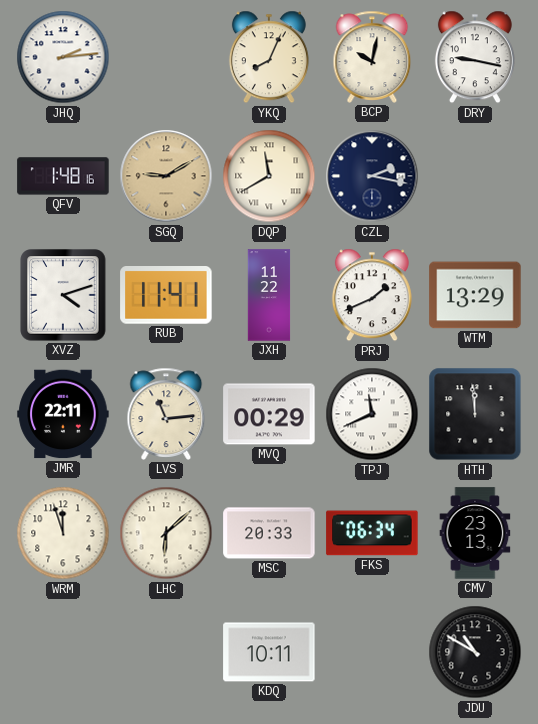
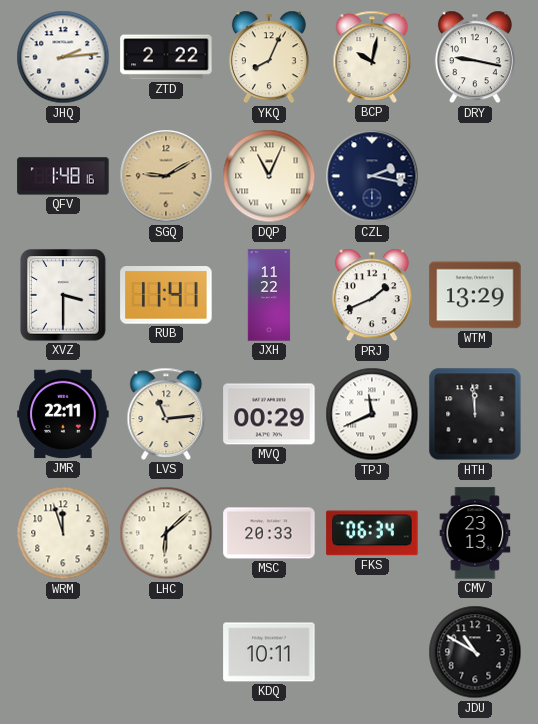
ZTD: none -> 2:22
DQP: 11:40 -> 11:04
XVZ: 4:12 -> 3:30
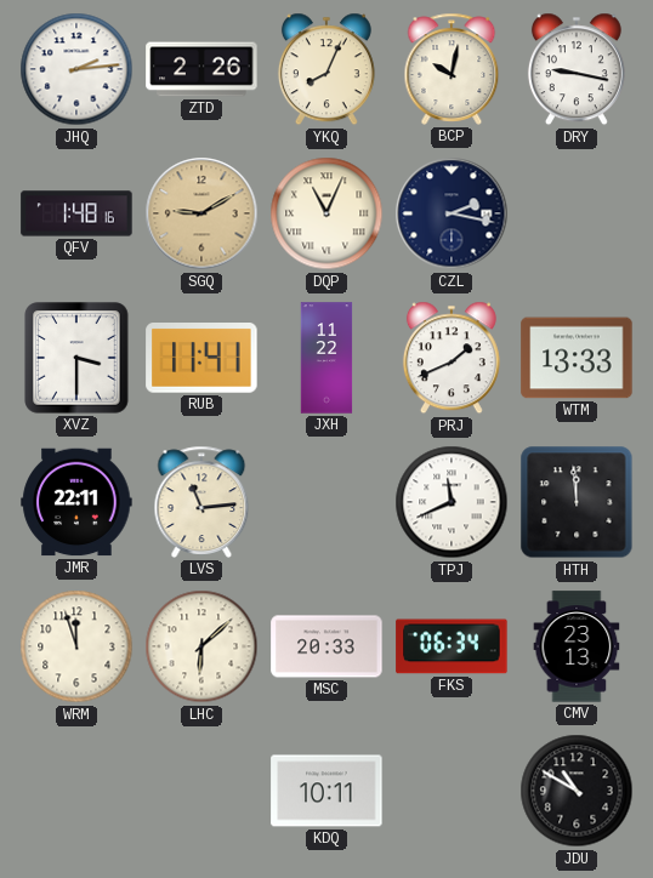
ZTD: 2:22 -> 2:26
WTM: 13:29 -> 13:33
MVQ: 00:29 -> none
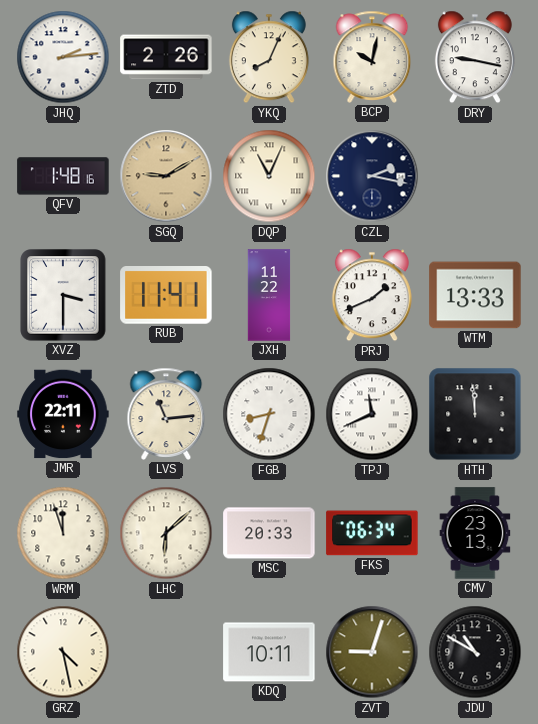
FGB: none -> 8:33
GRZ: none -> 4:28
ZVT: none -> 9:03
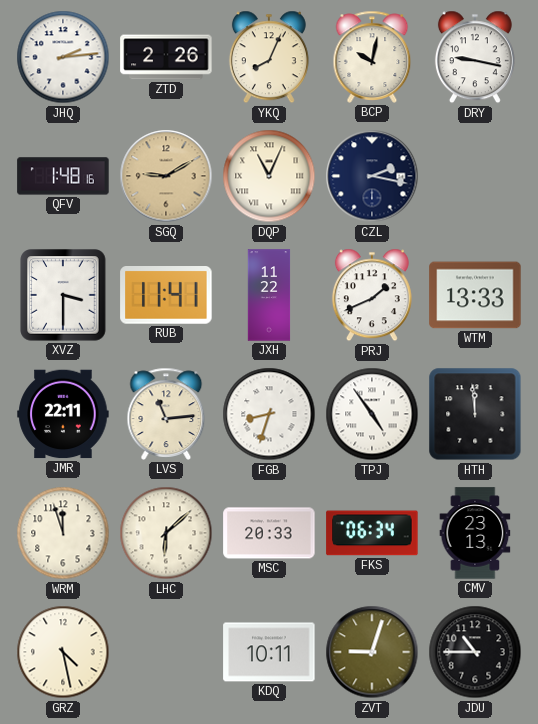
TPJ: 11:41 -> 4:54
JDU: 10:50 -> 10:45
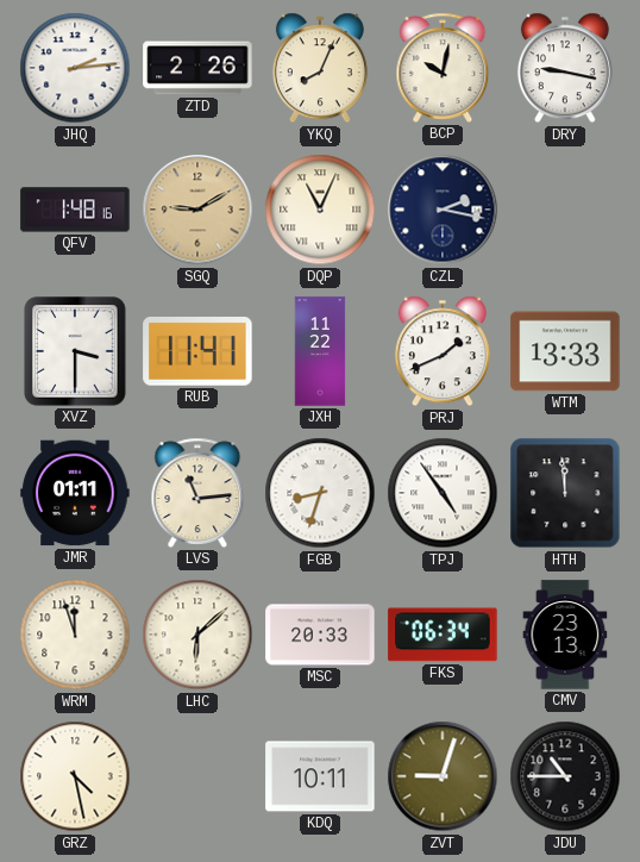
JMR: 22:11 -> 01:11
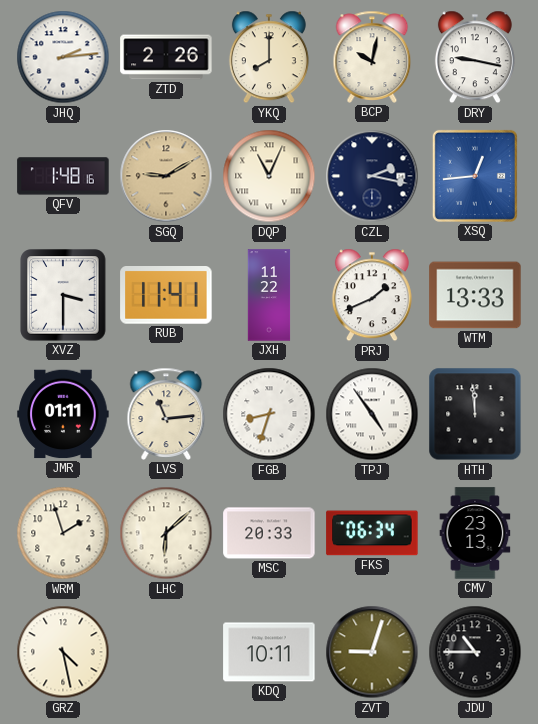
YKQ: 8:04 -> 8:00
XSQ: none -> 12:44
WRM: 11:57 -> 1:57
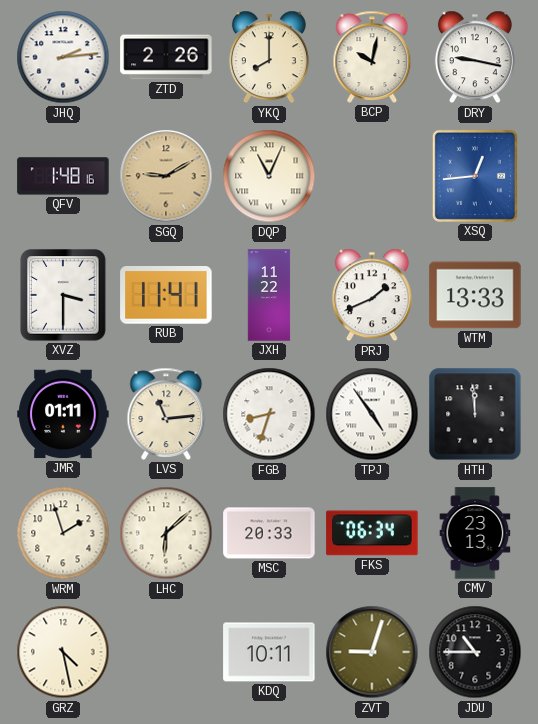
CZL: 2:17 -> none
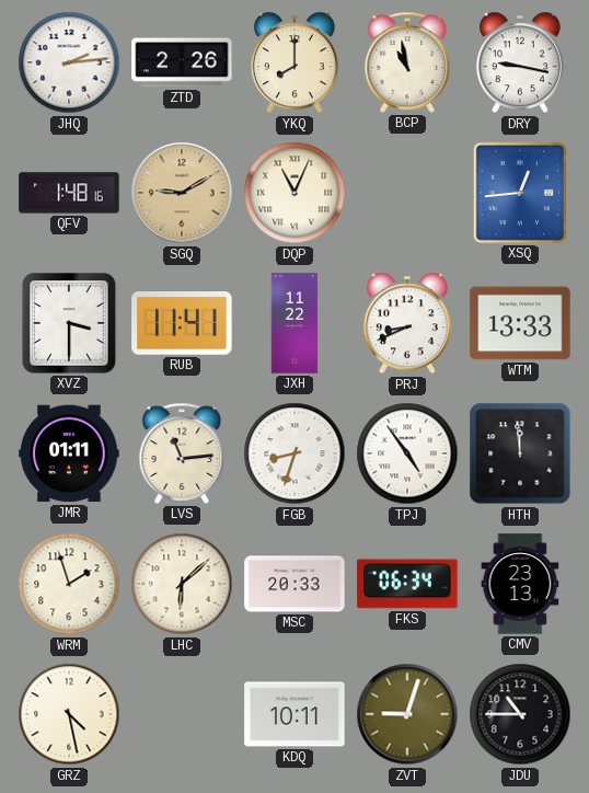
BCP: 10:02 -> 10:58
PRJ: 1:41 -> 8:41
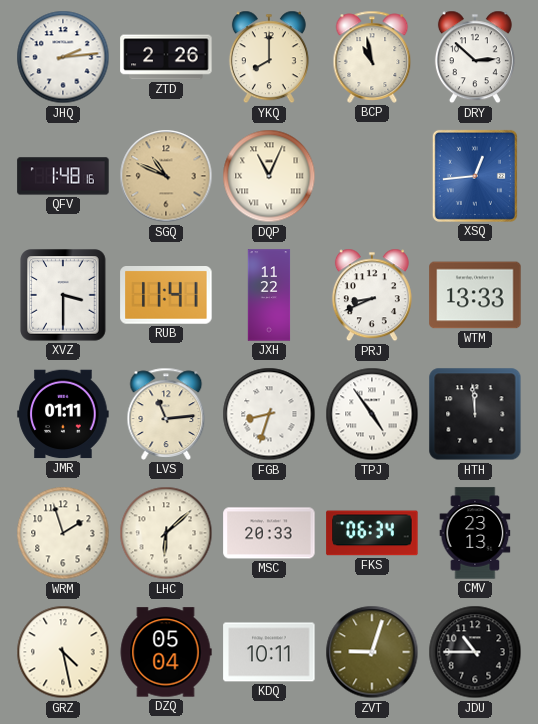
DRY: 9:17 -> 2:52
SGQ: 9:10 -> 10:49
DZQ: none -> 05:04
